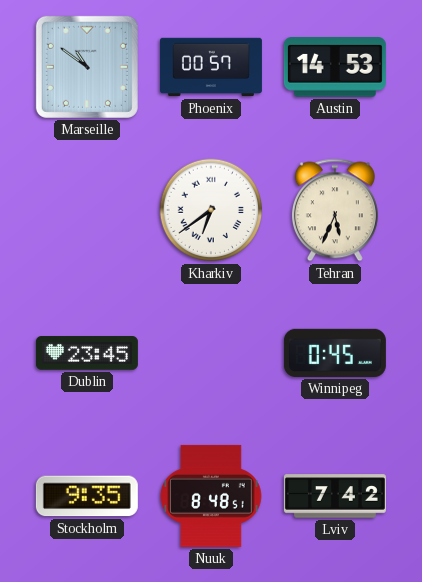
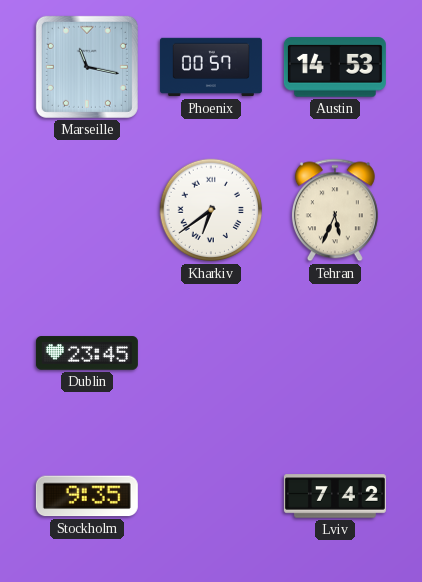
Marseille: 10:51 -> 11:17
Winnipeg: 0:45 -> none
Nuuk: 8:48 -> none
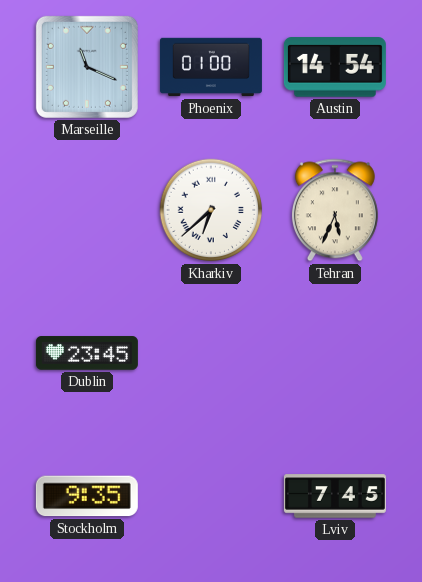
Marseille: 11:17 -> 11:19
Phoenix: 00:57 -> 01:00
Austin: 14:53 -> 14:54
Kharkiv: 6:39 -> 6:38
Lviv: 7:42 -> 7:45
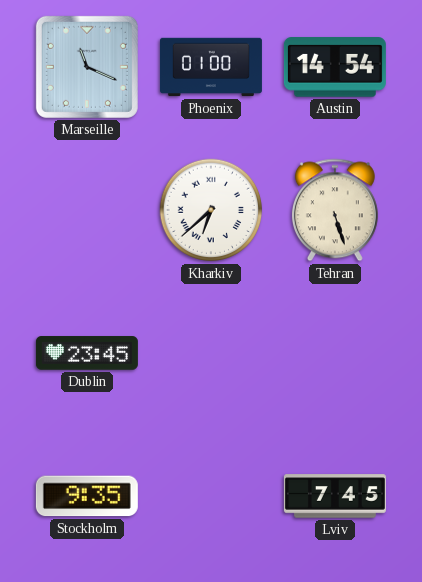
Tehran: 5:34 -> 5:27
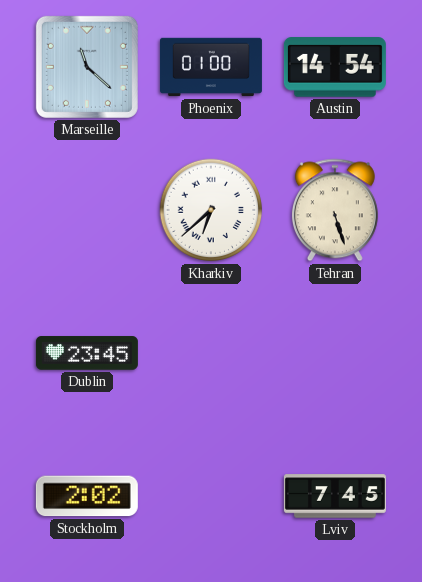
Marseille: 11:19 -> 11:22
Stockholm: 9:35 -> 2:02
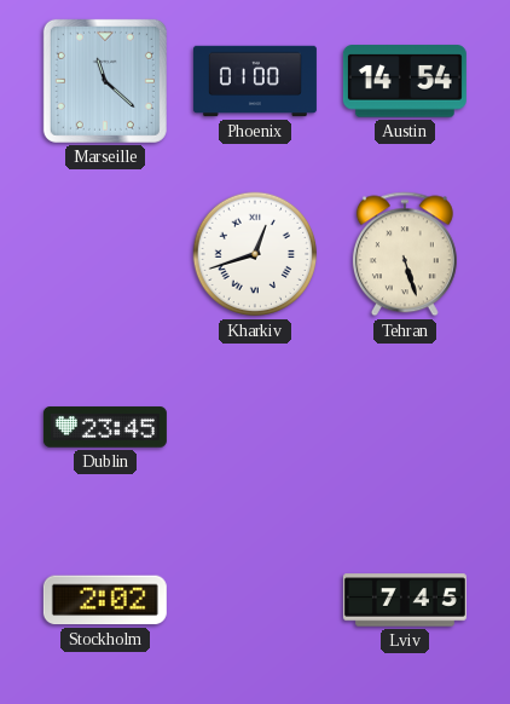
Kharkiv: 6:38 -> 12:42
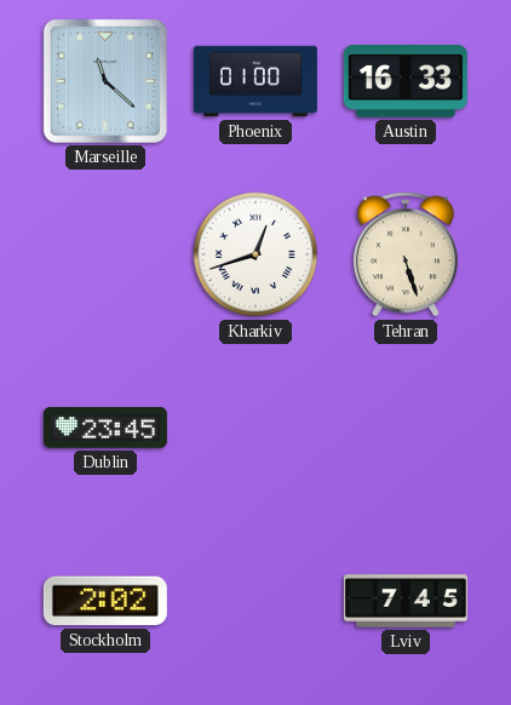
Austin: 14:54 -> 16:33
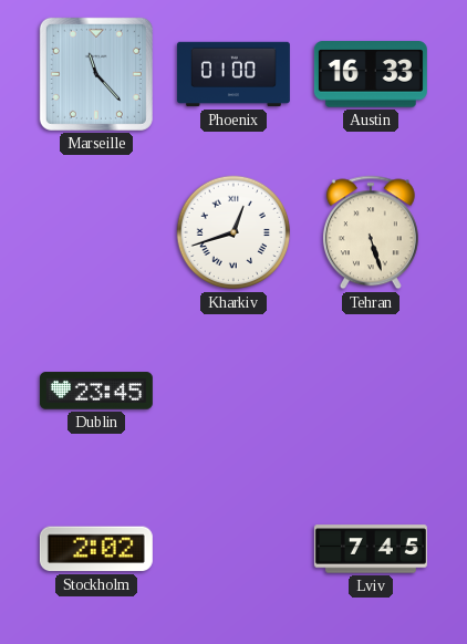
Marseille: 11:22 -> 11:23
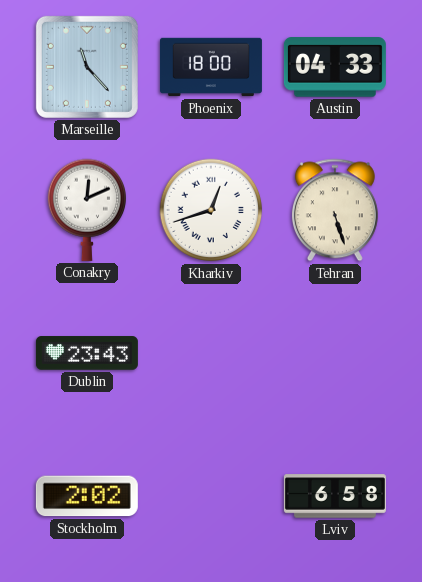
Phoenix: 01:00 -> 18:00
Austin: 16:33 -> 04:33
Conakry: none -> 12:11
Dublin: 23:45 -> 23:43
Lviv: 7:45 -> 6:58
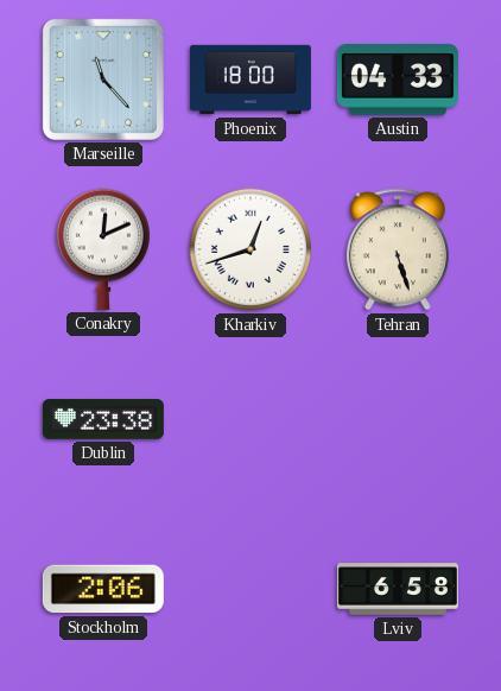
Dublin: 23:43 -> 23:38
Stockholm: 2:02 -> 2:06
